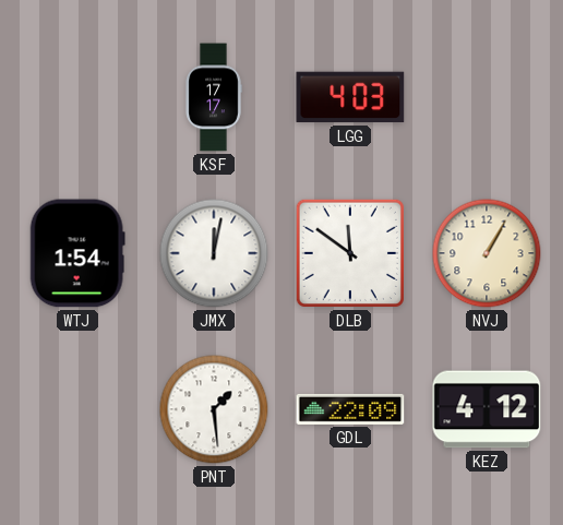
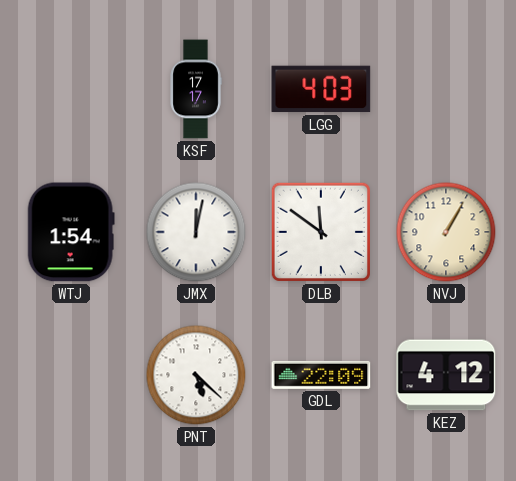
PNT: 1:29 -> 5:22
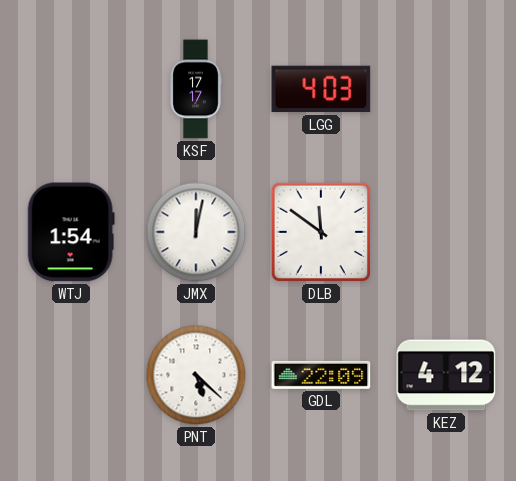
NVJ: 1:05 -> none
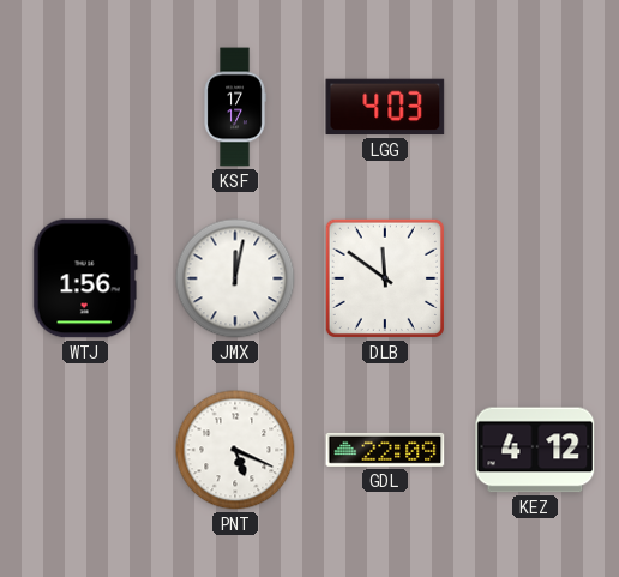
WTJ: 1:54 -> 1:56
PNT: 5:22 -> 5:19
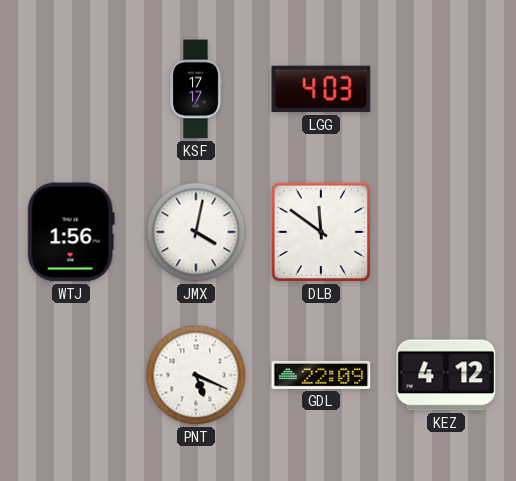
JMX: 12:02 -> 4:02
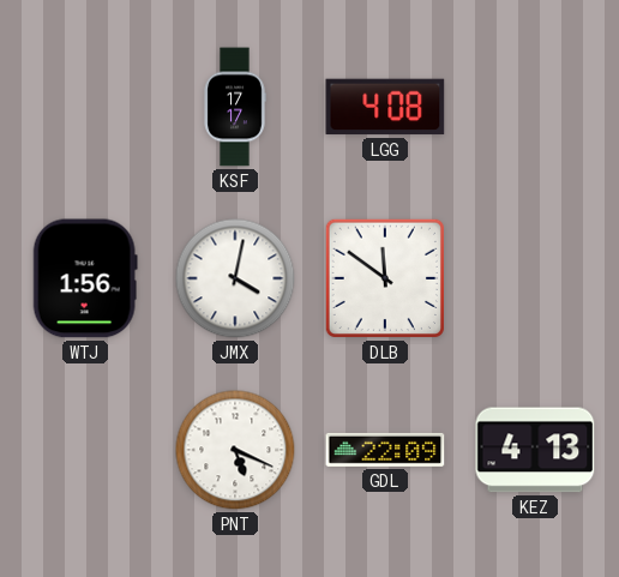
LGG: 4:03 -> 4:08
KEZ: 4:12 -> 4:13
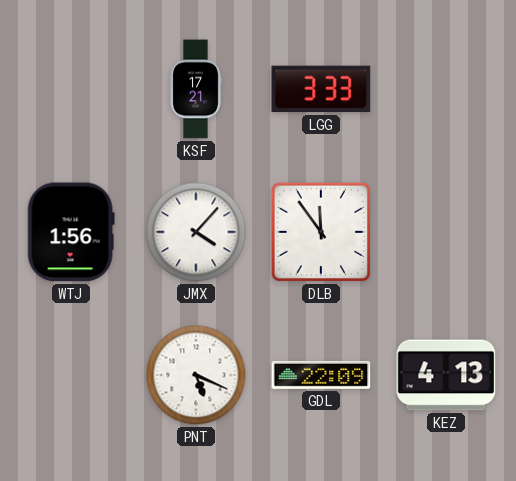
KSF: 17:17 -> 17:21
LGG: 4:08 -> 3:33
JMX: 4:02 -> 4:07
DLB: 11:51 -> 11:54
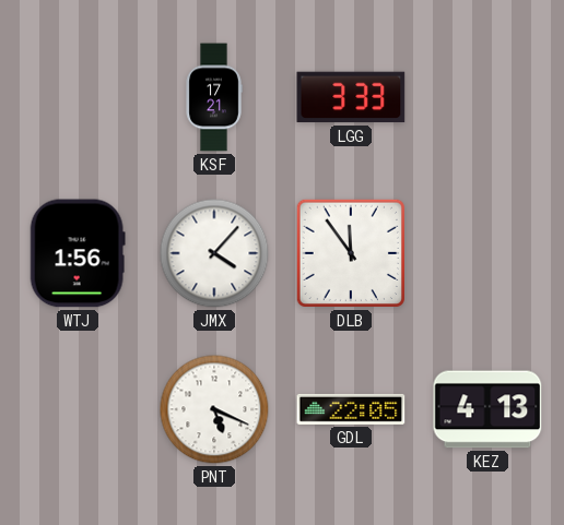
GDL: 22:09 -> 22:05
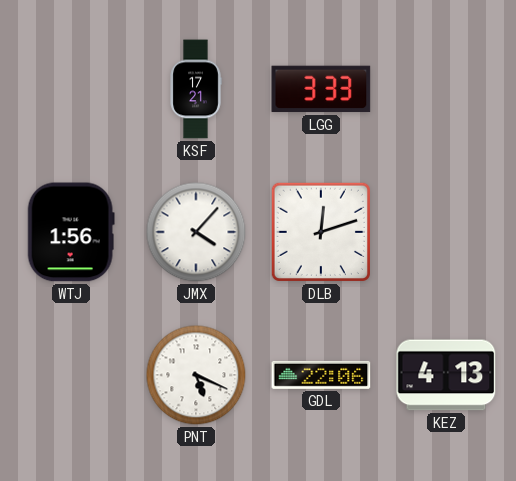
DLB: 11:54 -> 12:12
GDL: 22:05 -> 22:06
